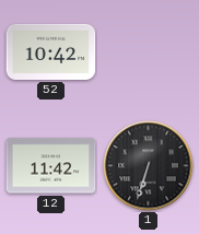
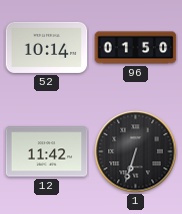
52: 10:42 -> 10:14
96: none -> 01:50
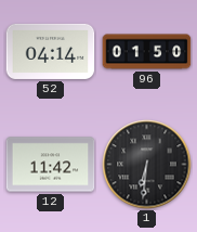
52: 10:14 -> 04:14
1: 6:33 -> 6:31
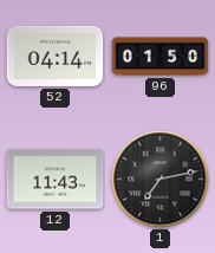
12: 11:42 -> 11:43
1: 6:31 -> 7:13
